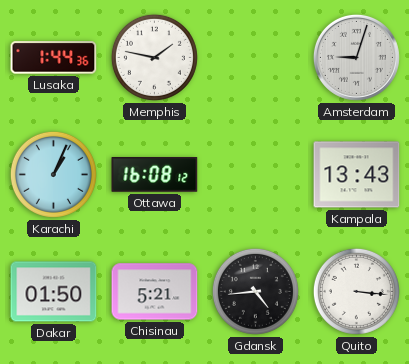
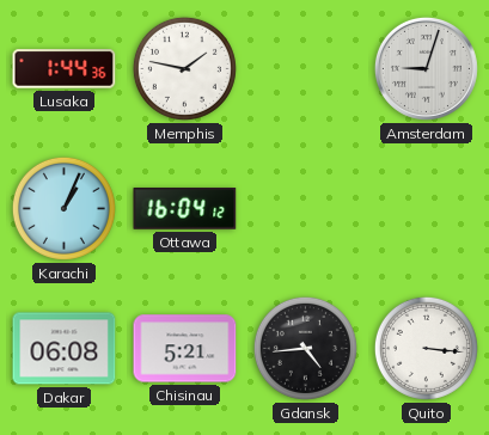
Ottawa: 16:08 -> 16:04
Kampala: 13:43 -> none
Dakar: 01:50 -> 06:08
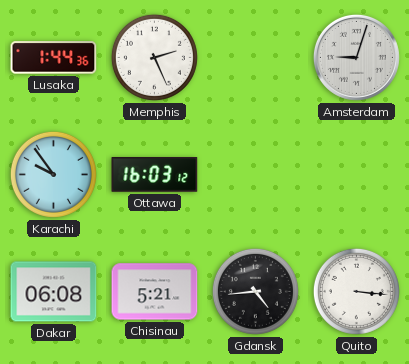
Memphis: 1:47 -> 2:26
Karachi: 1:04 -> 9:54
Ottawa: 16:04 -> 16:03
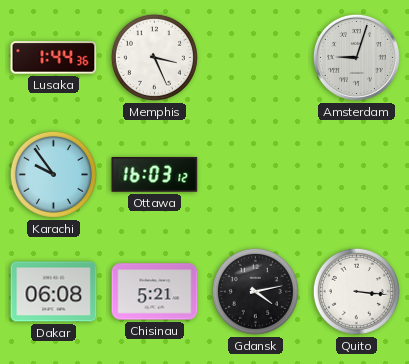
Memphis: 2:26 -> 3:26
Gdansk: 4:44 -> 4:13
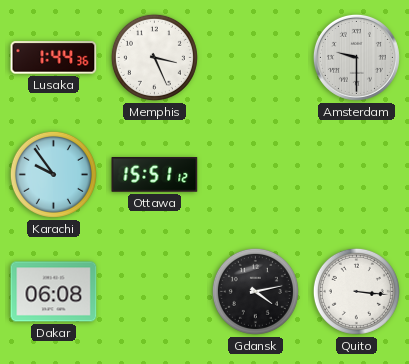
Amsterdam: 9:03 -> 9:30
Ottawa: 16:03 -> 15:51
Chisinau: 5:21 -> none
